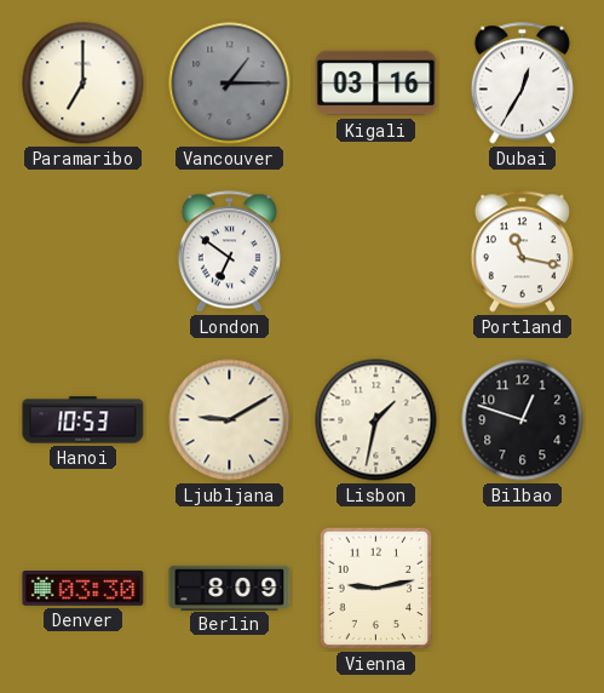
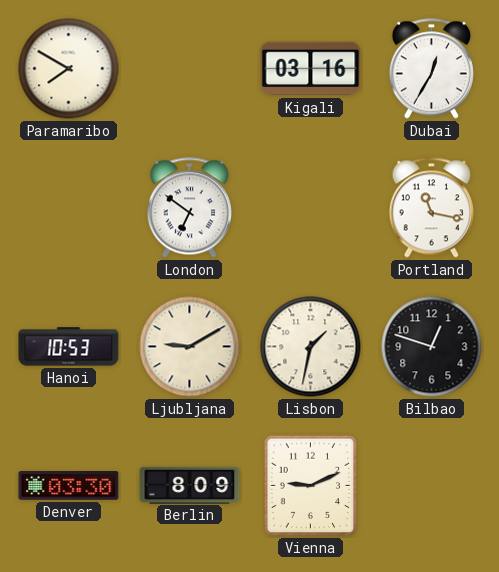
Paramaribo: 7:00 -> 7:50
Vancouver: 1:15 -> none
Vienna: 9:13 -> 9:11
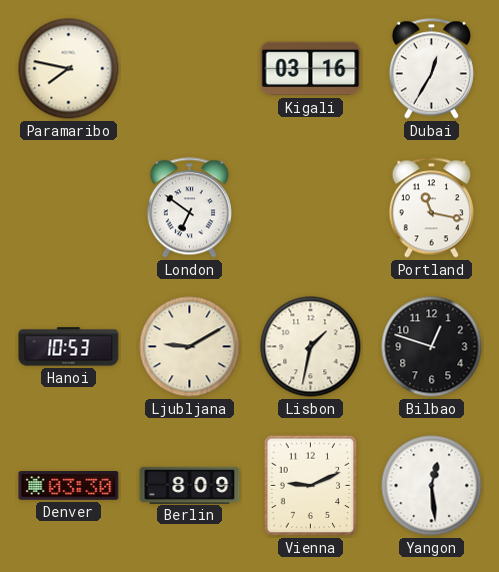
Paramaribo: 7:50 -> 7:47
Yangon: none -> 12:29
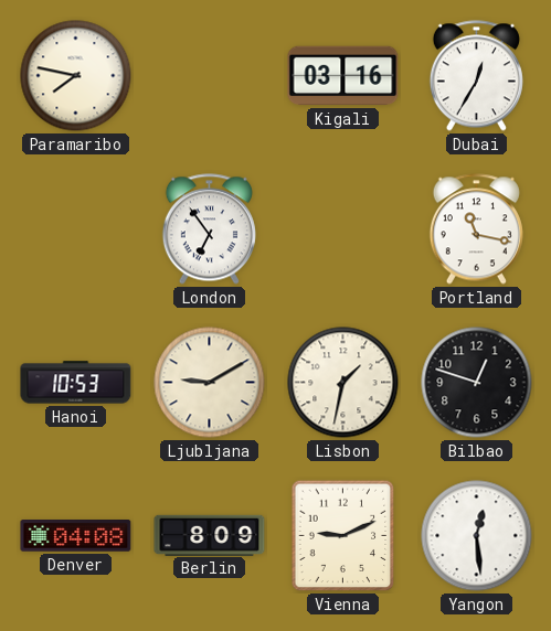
London: 6:51 -> 6:54
Denver: 03:30 -> 04:08
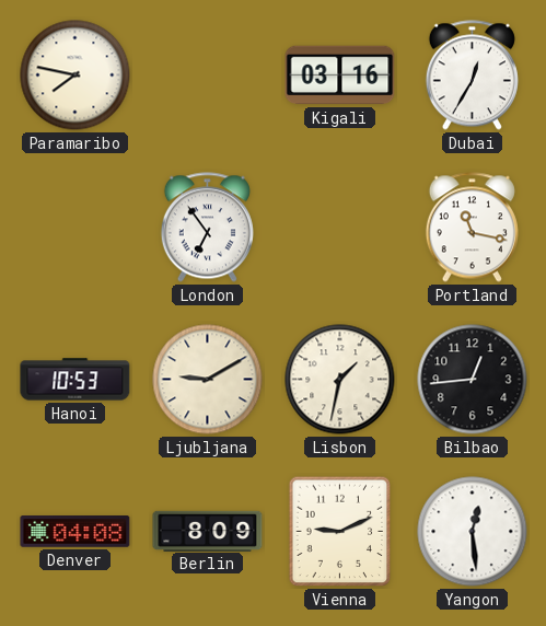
Bilbao: 12:48 -> 12:44
